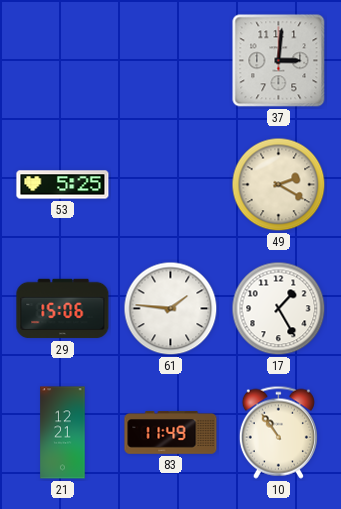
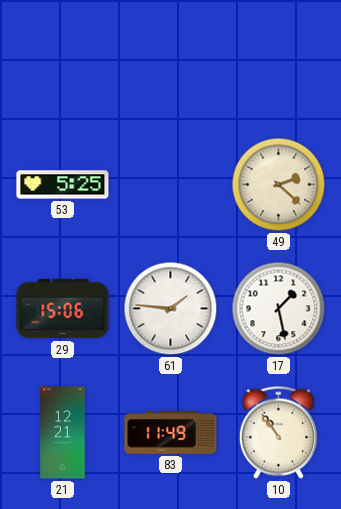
37: 3:01 -> none
49: 2:20 -> 2:22
17: 1:25 -> 1:28
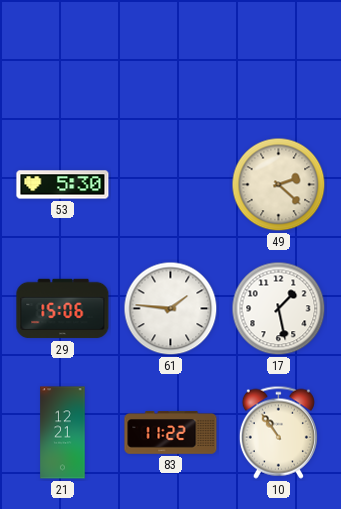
53: 5:25 -> 5:30
83: 11:49 -> 11:22
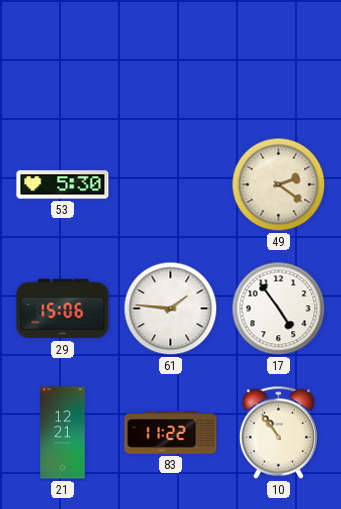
49: 2:22 -> 2:21
17: 1:28 -> 4:54
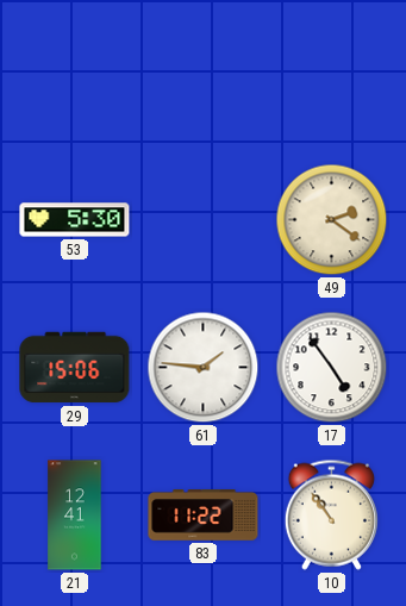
21: 12:21 -> 12:41
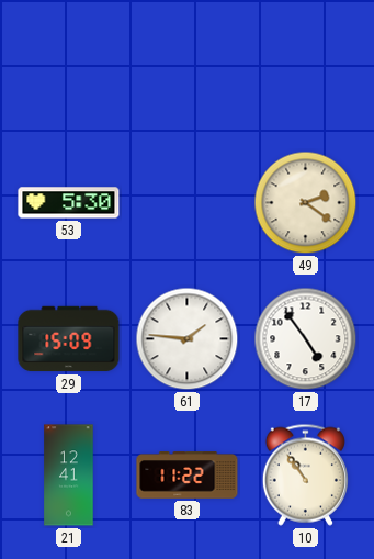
29: 15:06 -> 15:09
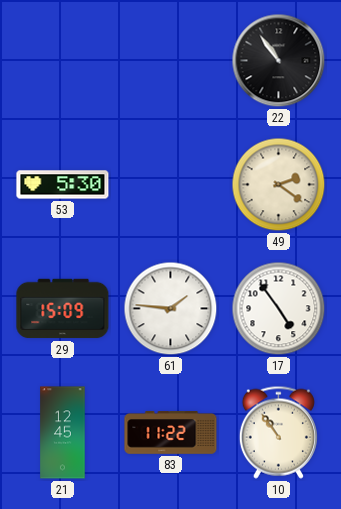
22: none -> 10:54
21: 12:41 -> 12:45
